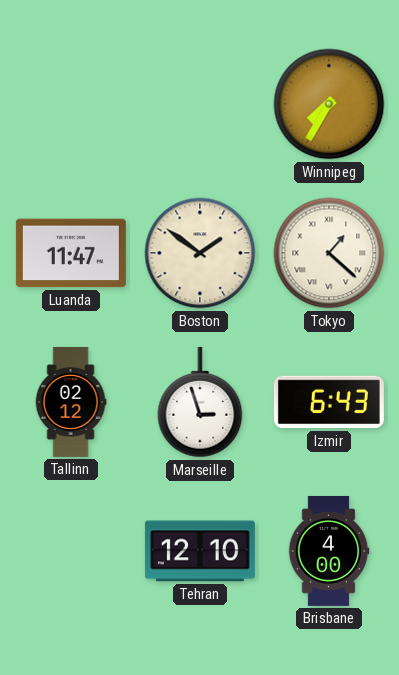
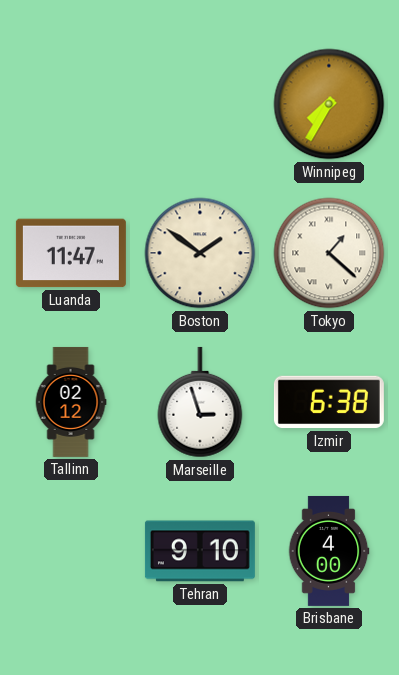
Izmir: 6:43 -> 6:38
Tehran: 12:10 -> 9:10
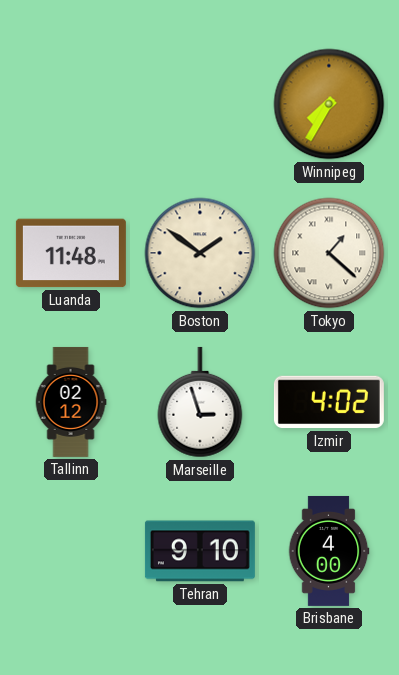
Luanda: 11:47 -> 11:48
Izmir: 6:38 -> 4:02
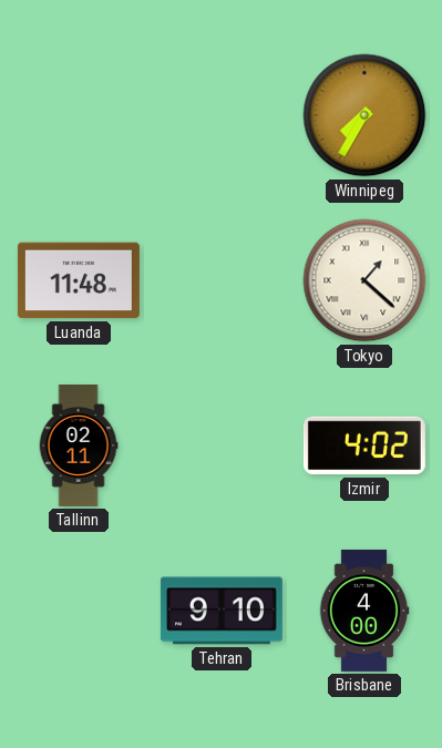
Boston: 1:51 -> none
Tallinn: 02:12 -> 02:11
Marseille: 2:57 -> none
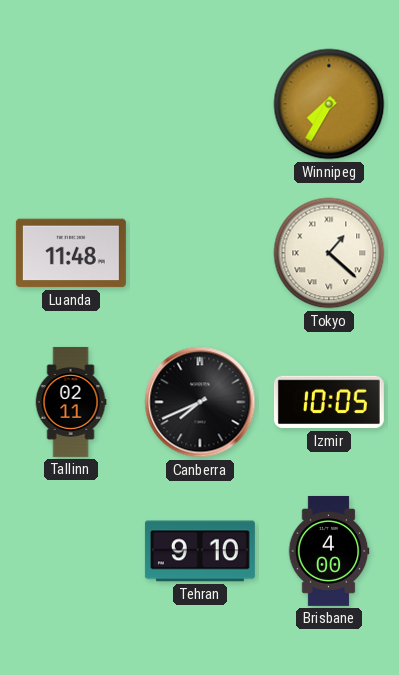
Canberra: none -> 7:41
Izmir: 4:02 -> 10:05
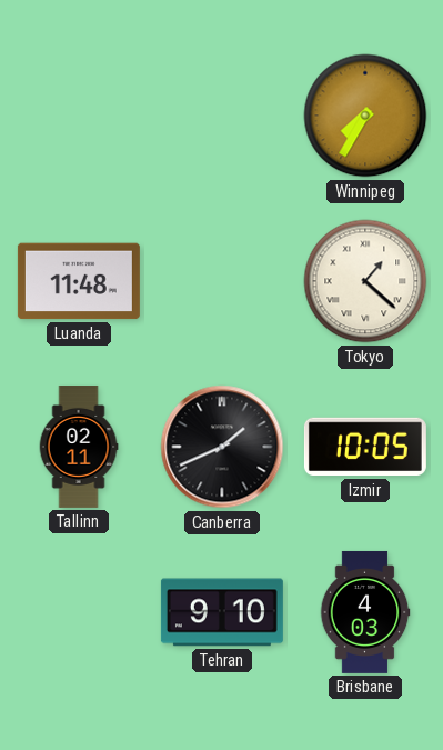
Canberra: 7:41 -> 1:41
Brisbane: 4:00 -> 4:03
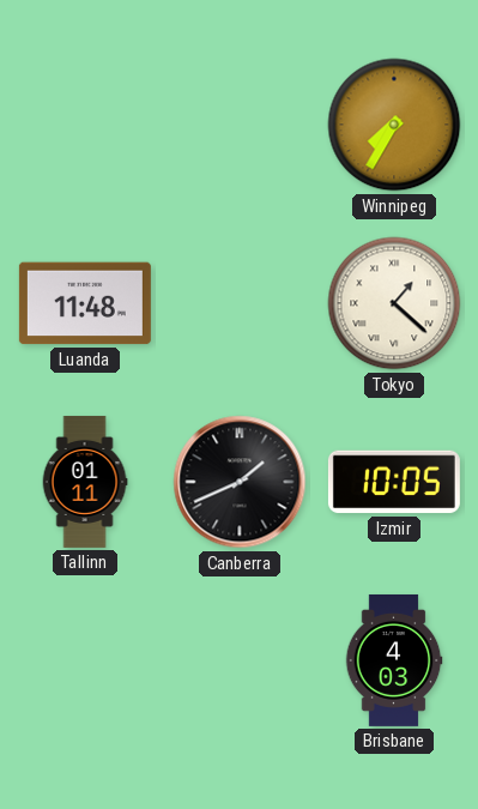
Tallinn: 02:11 -> 01:11
Tehran: 9:10 -> none
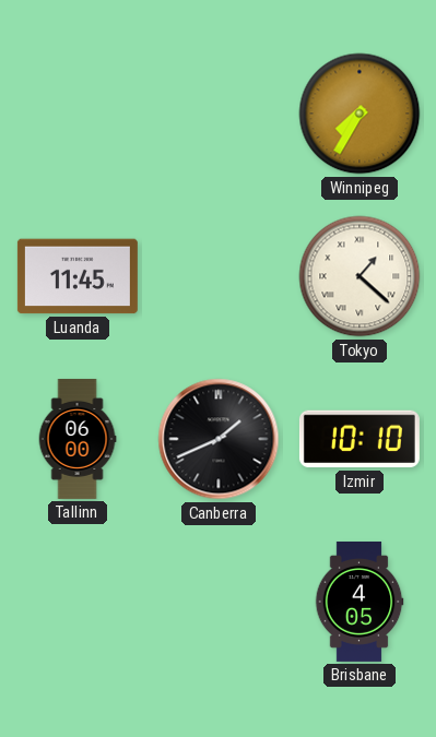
Luanda: 11:48 -> 11:45
Tallinn: 01:11 -> 06:00
Izmir: 10:05 -> 10:10
Brisbane: 4:03 -> 4:05
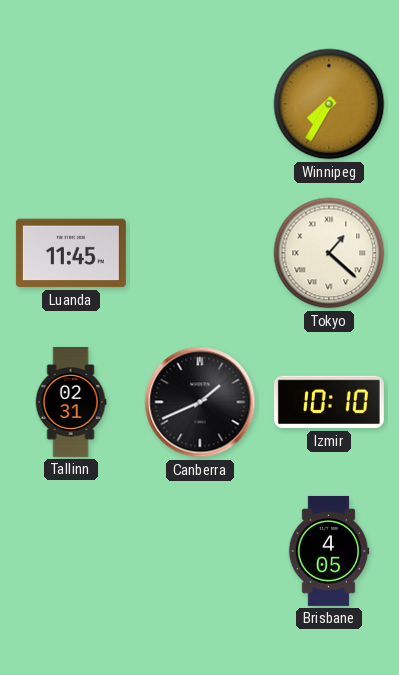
Tallinn: 06:00 -> 02:31
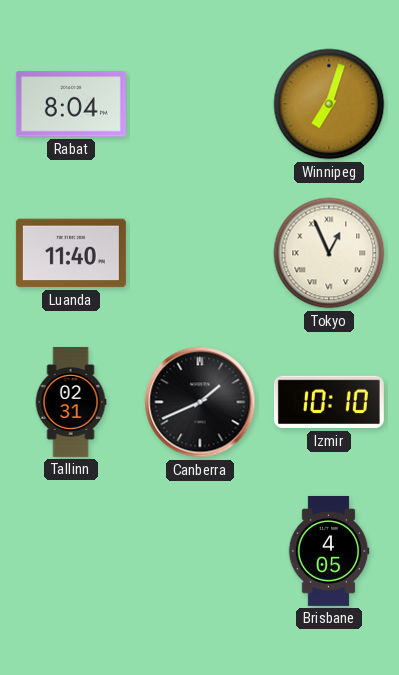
Rabat: none -> 8:04
Winnipeg: 7:35 -> 7:03
Luanda: 11:45 -> 11:40
Tokyo: 1:22 -> 12:56
